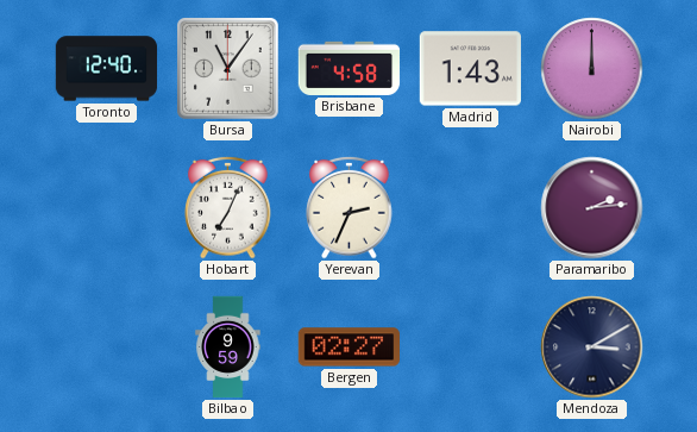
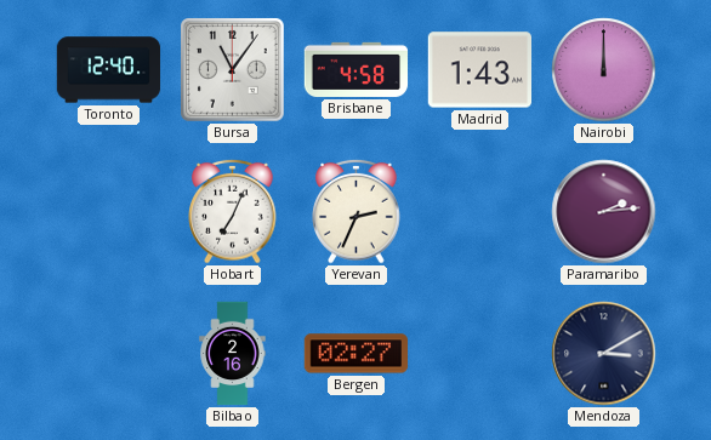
Bilbao: 9:59 -> 2:16
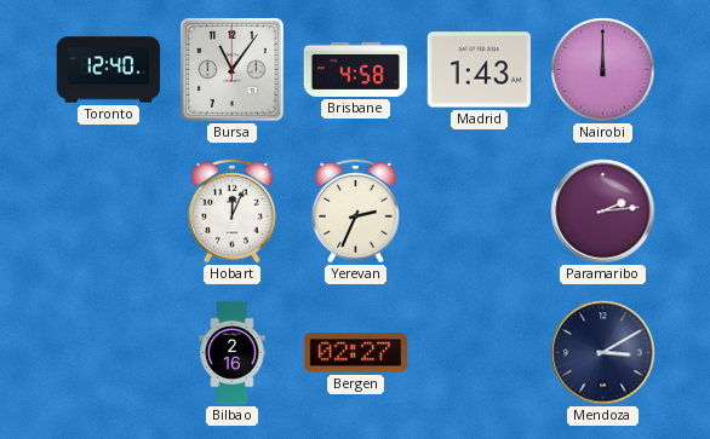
Hobart: 7:04 -> 12:04
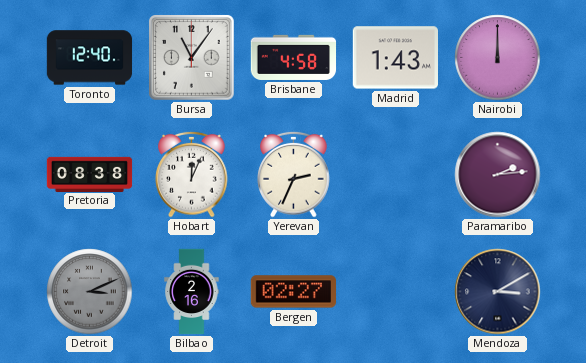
Pretoria: none -> 08:38
Detroit: none -> 3:11
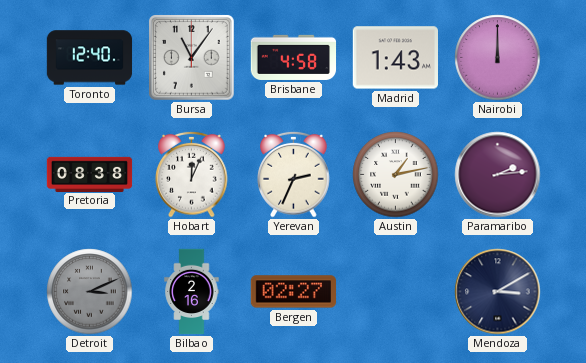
Austin: none -> 1:13
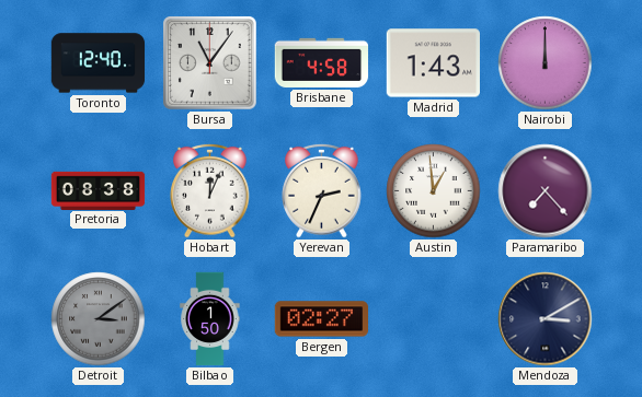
Austin: 1:13 -> 12:59
Paramaribo: 2:14 -> 7:23
Detroit: 3:11 -> 3:09
Bilbao: 2:16 -> 1:50
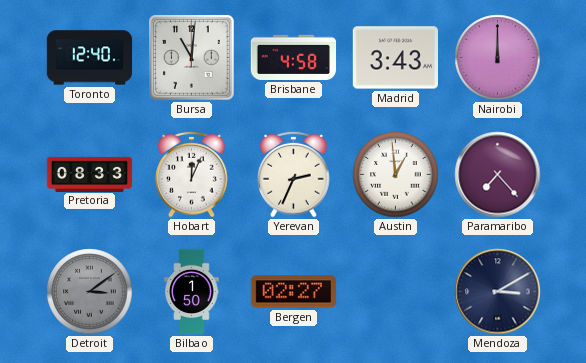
Bursa: 11:06 -> 11:01
Madrid: 1:43 -> 3:43
Pretoria: 08:38 -> 08:33
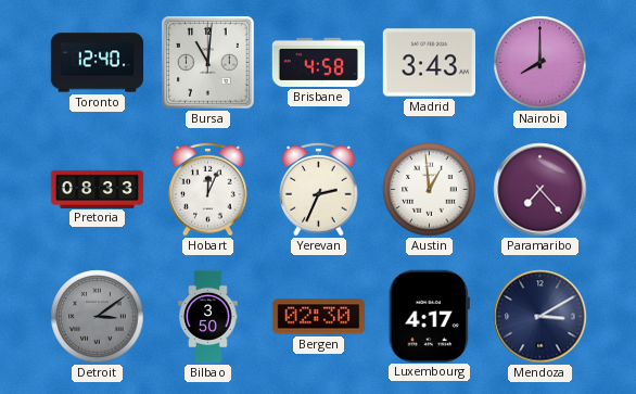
Nairobi: 12:00 -> 8:00
Bilbao: 1:50 -> 3:50
Bergen: 02:27 -> 02:30
Luxembourg: none -> 4:17
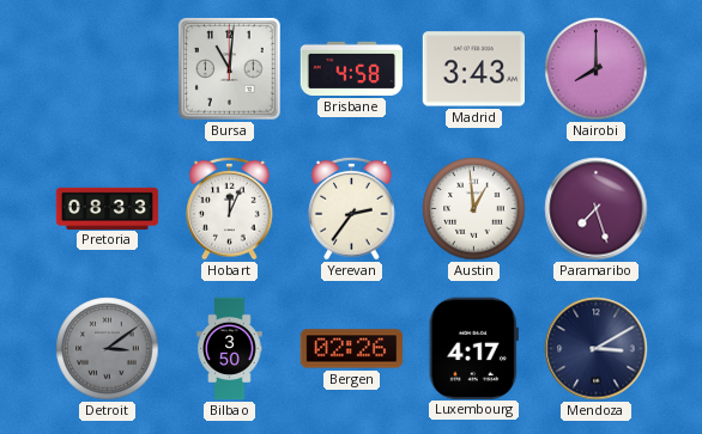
Toronto: 12:40 -> none
Yerevan: 2:34 -> 2:36
Paramaribo: 7:23 -> 7:27
Bergen: 02:30 -> 02:26
